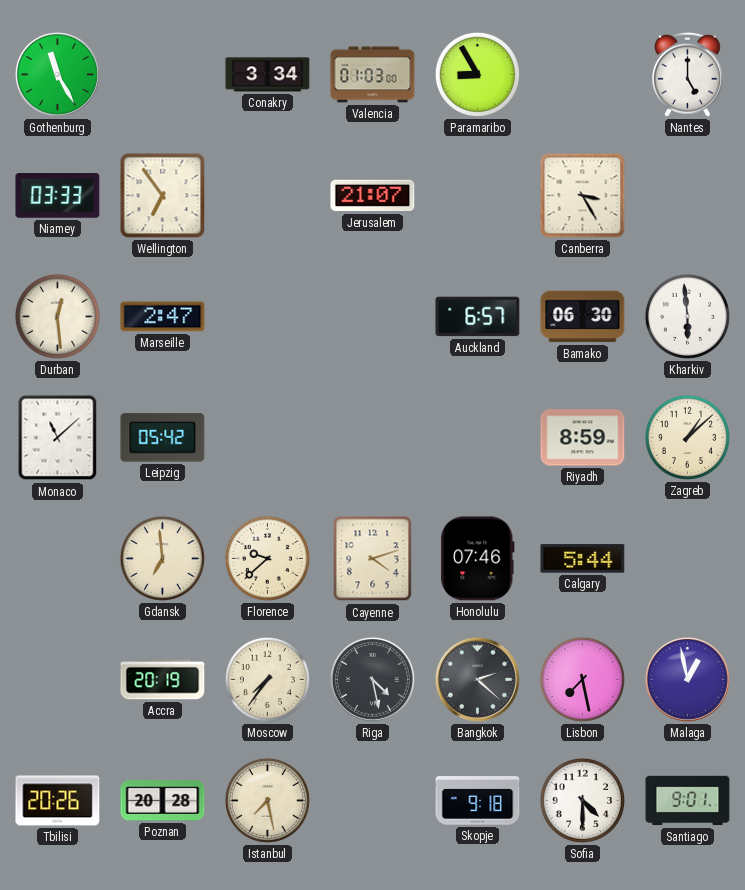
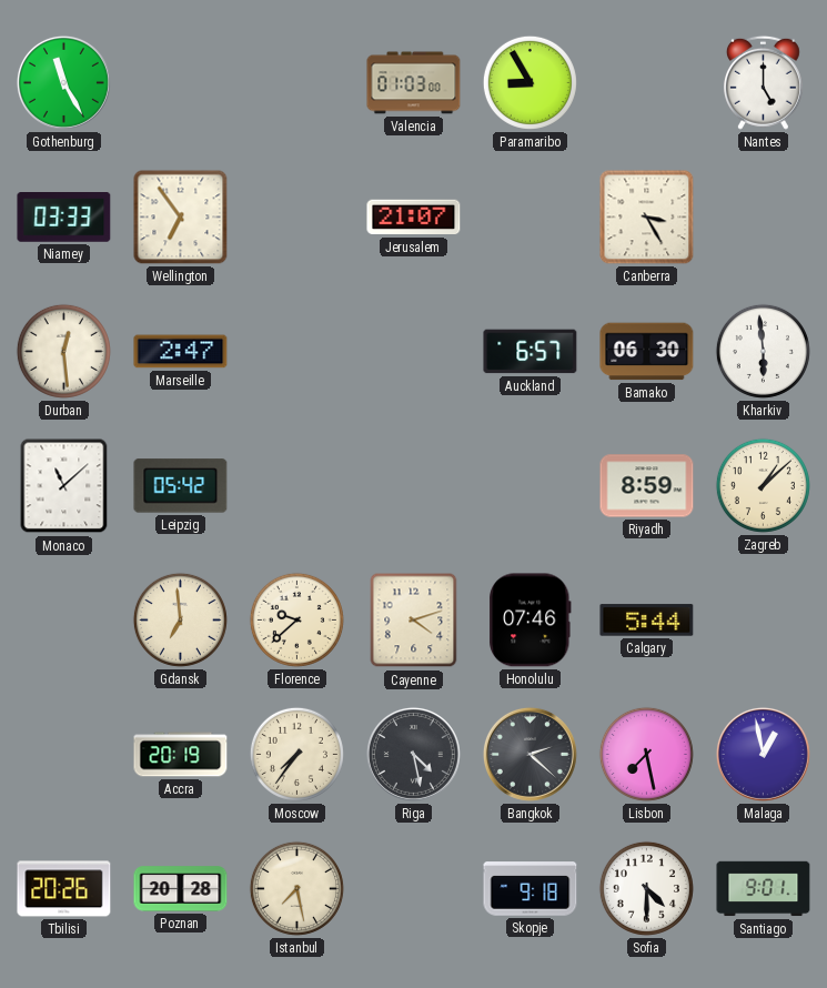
Conakry: 3:34 -> none
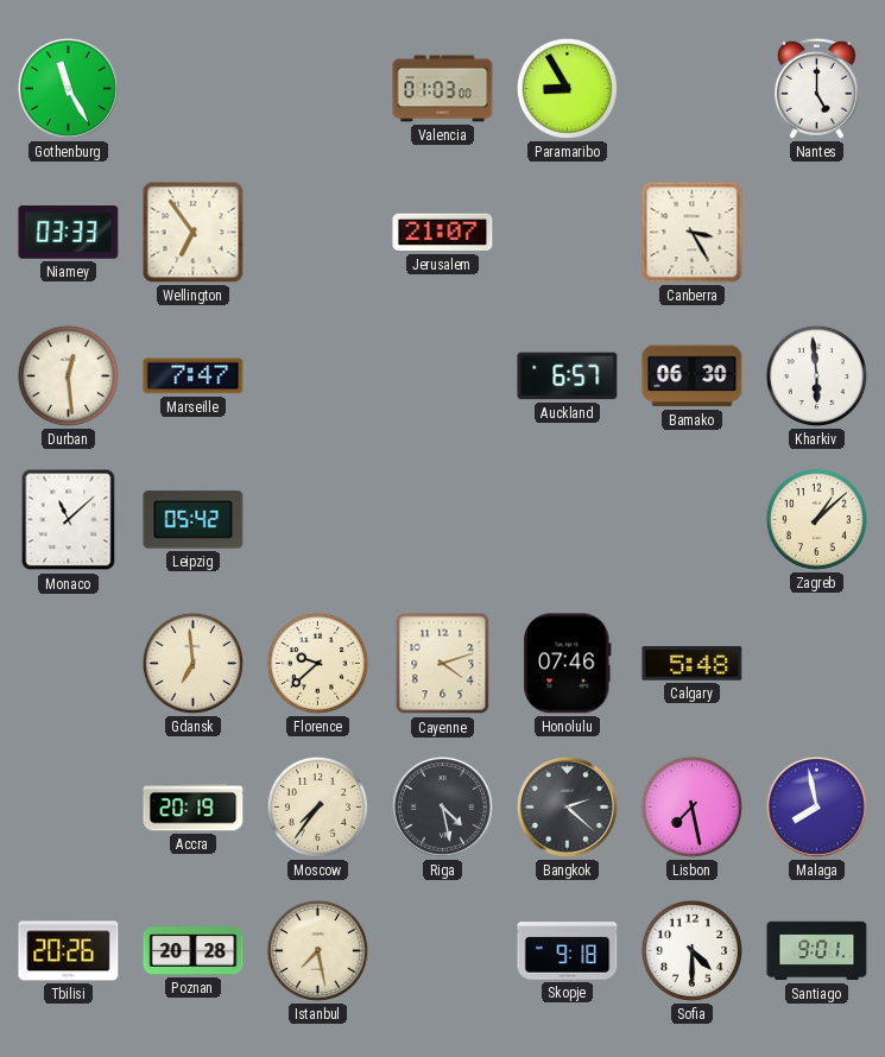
Marseille: 2:47 -> 7:47
Riyadh: 8:59 -> none
Calgary: 5:44 -> 5:48
Malaga: 12:58 -> 7:58
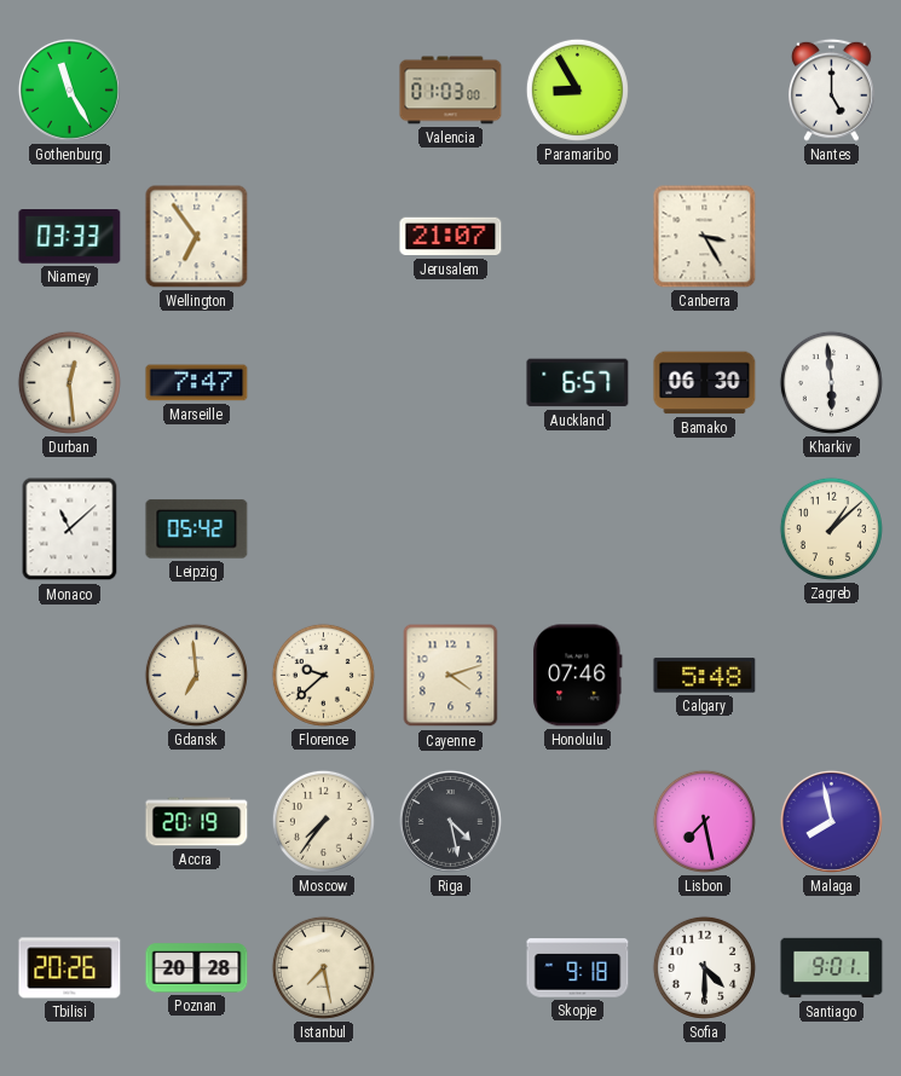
Bangkok: 2:22 -> none
